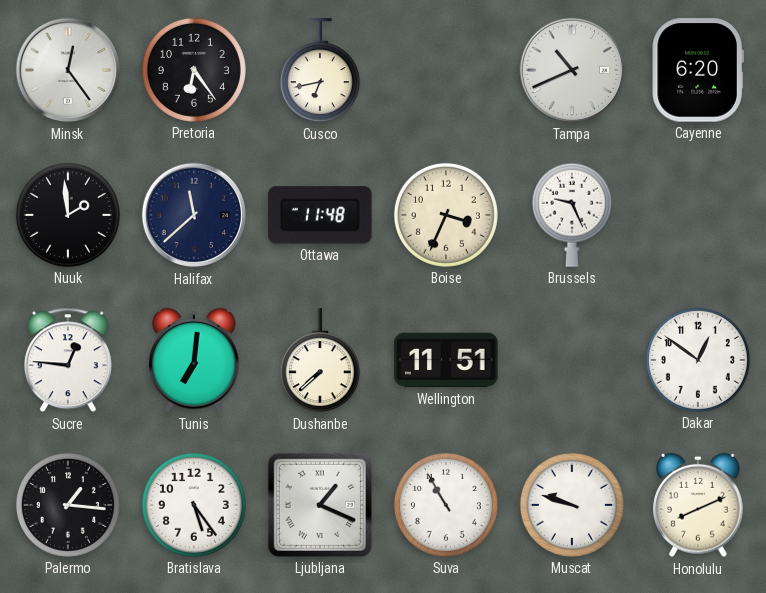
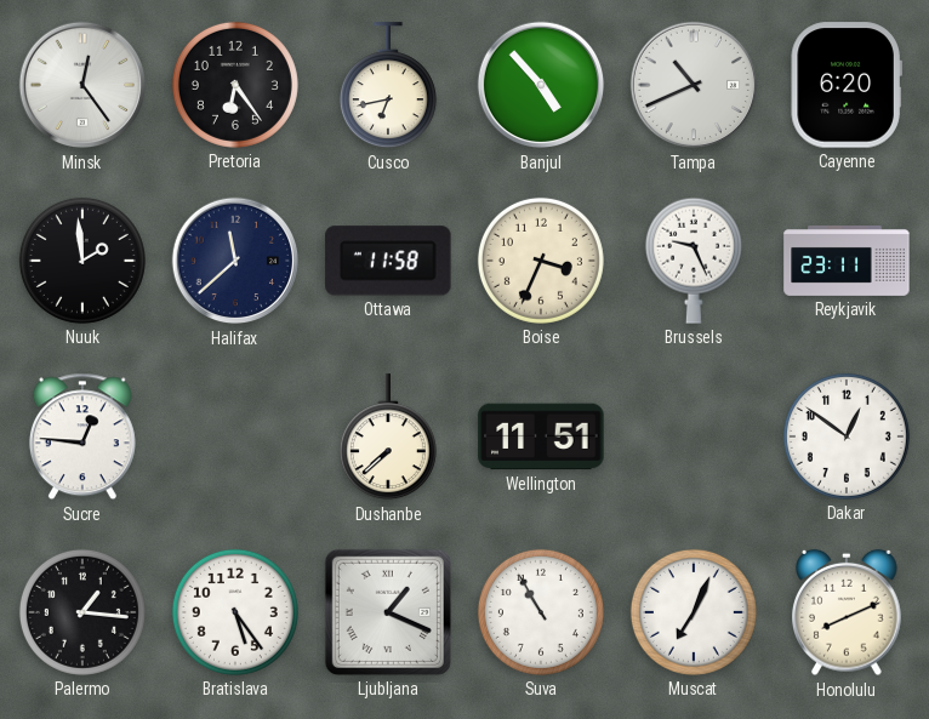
Banjul: none -> 4:53
Ottawa: 11:48 -> 11:58
Reykjavik: none -> 23:11
Tunis: 7:01 -> none
Muscat: 9:48 -> 7:04
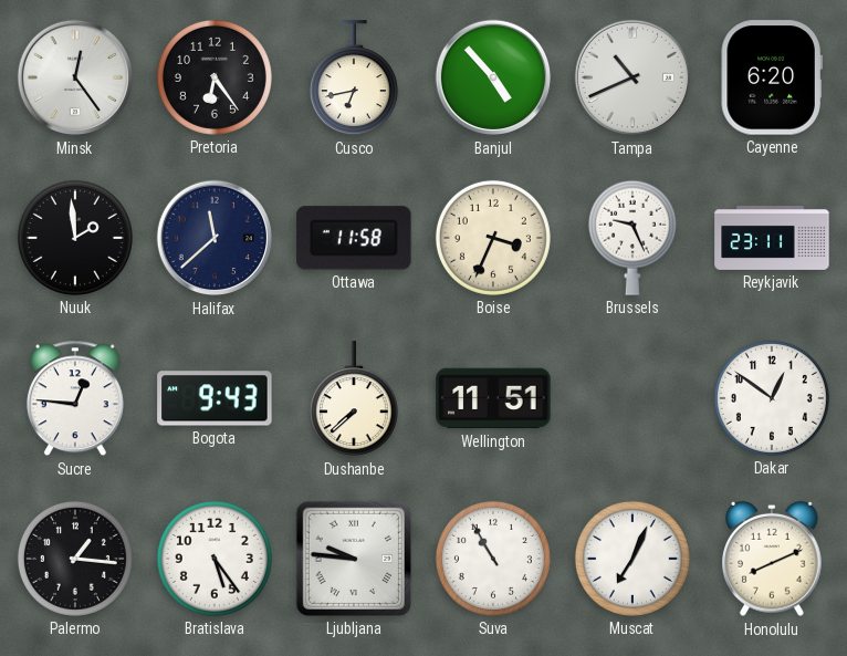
Bogota: none -> 9:43
Ljubljana: 1:19 -> 9:46
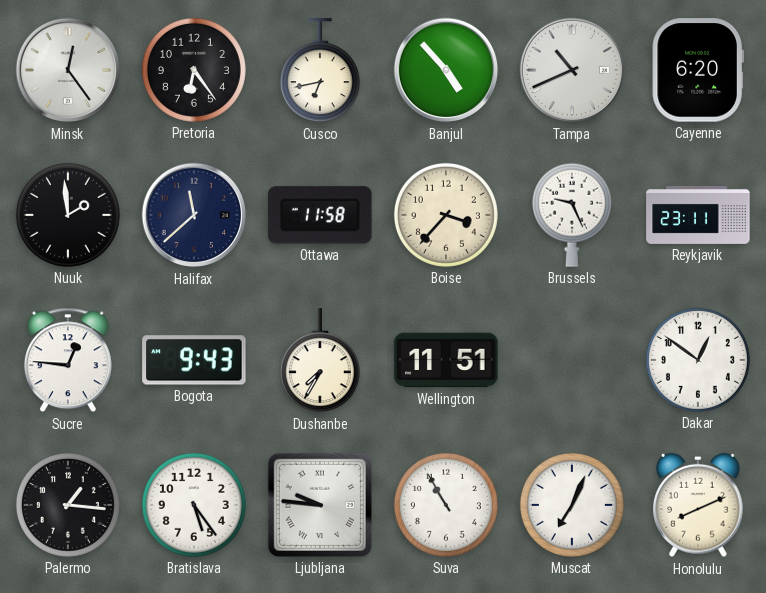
Boise: 3:34 -> 3:37
Dushanbe: 7:38 -> 7:35
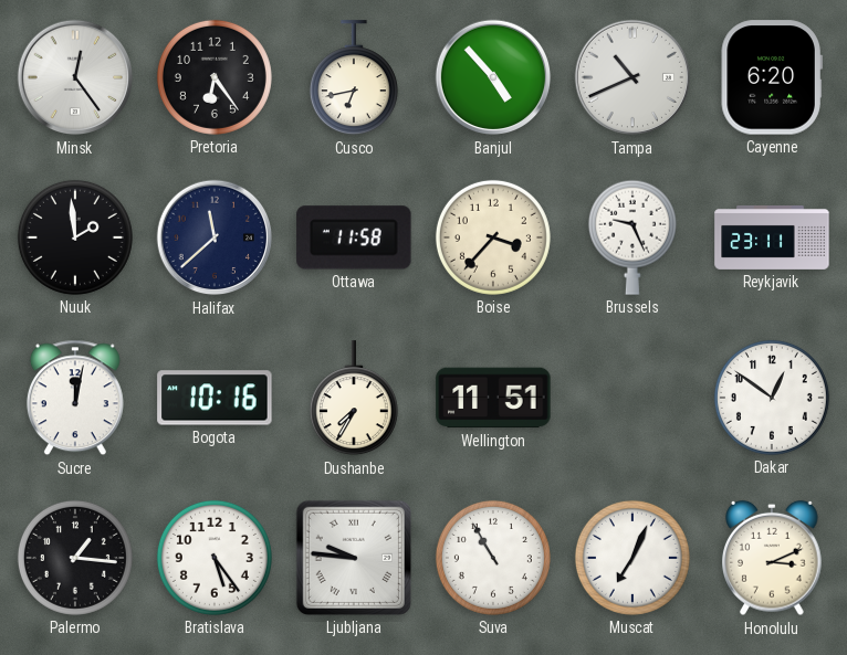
Sucre: 12:46 -> 12:02
Bogota: 9:43 -> 10:16
Honolulu: 8:11 -> 3:11
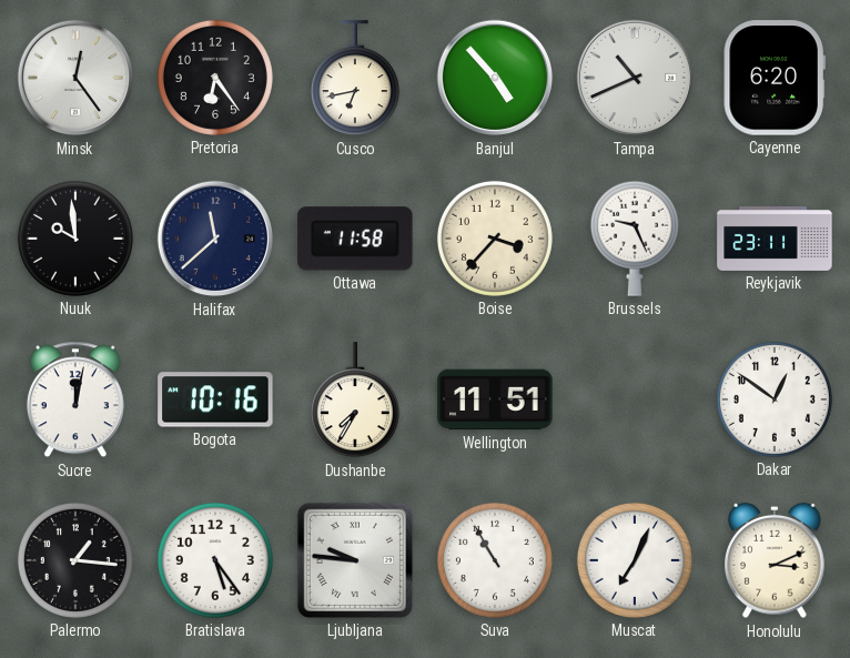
Nuuk: 1:59 -> 9:59
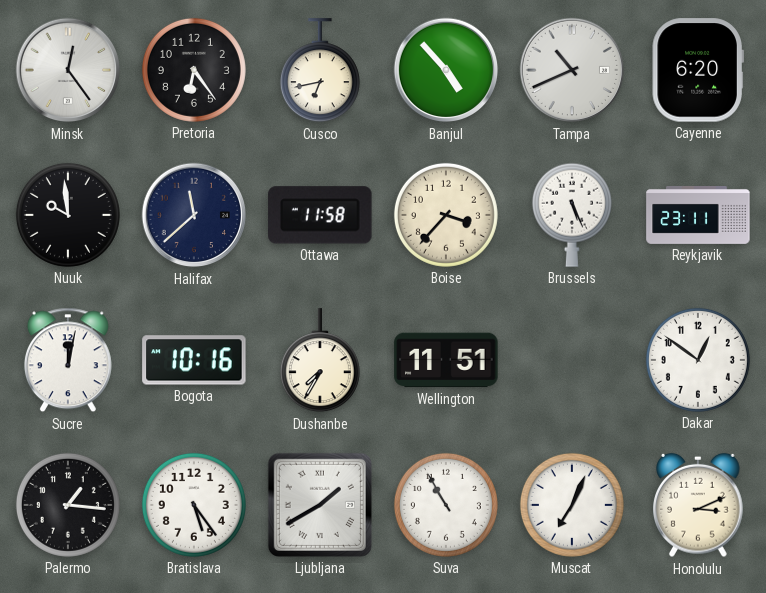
Brussels: 9:26 -> 5:26
Ljubljana: 9:46 -> 1:40
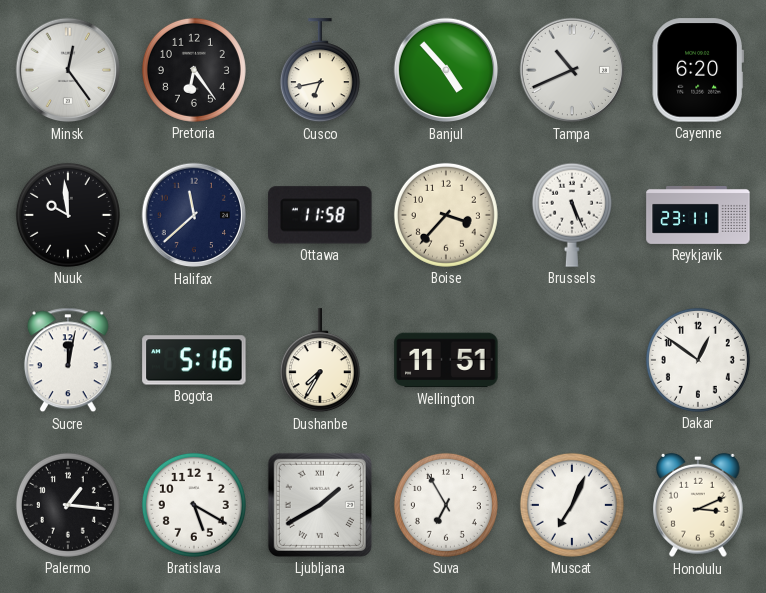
Bogota: 10:16 -> 5:16
Bratislava: 5:24 -> 5:20
Suva: 10:55 -> 6:55
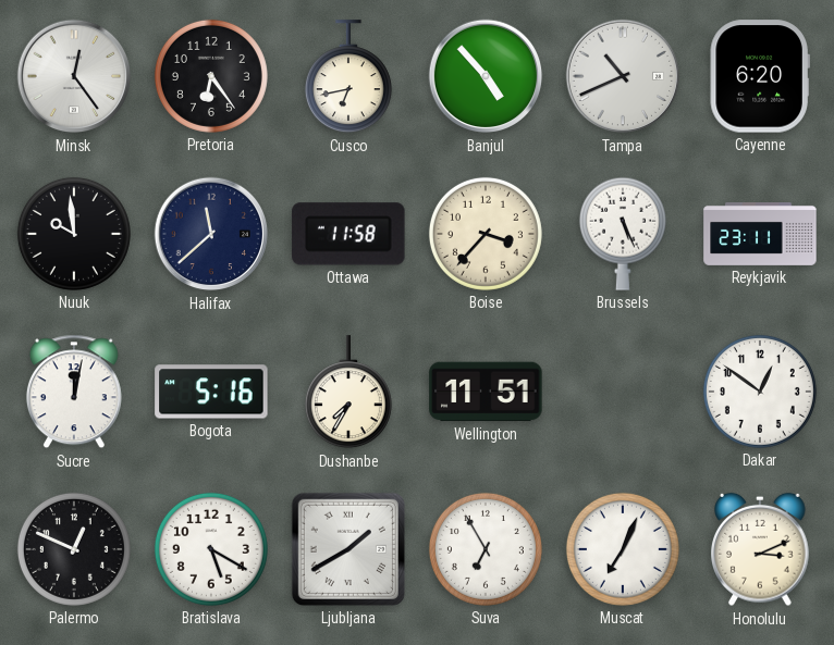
Palermo: 1:16 -> 12:49
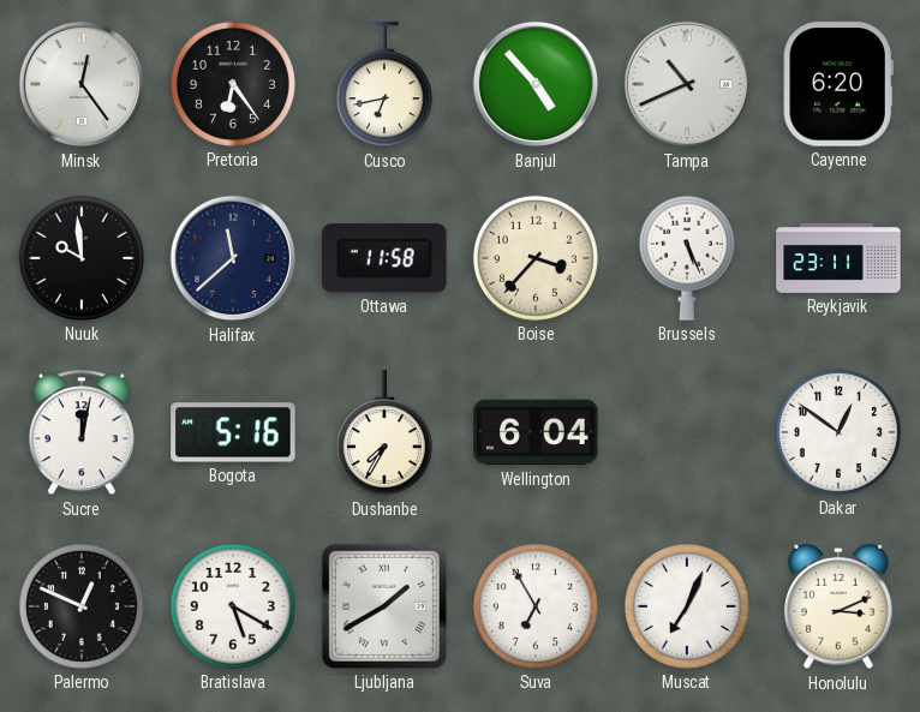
Wellington: 11:51 -> 6:04
